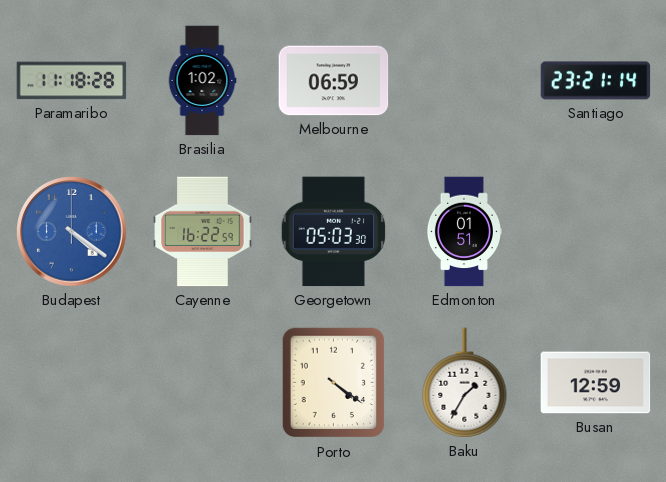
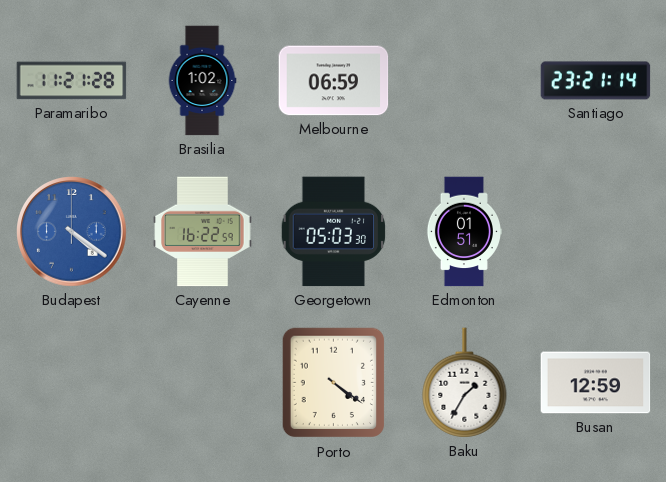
Paramaribo: 11:18 -> 11:21
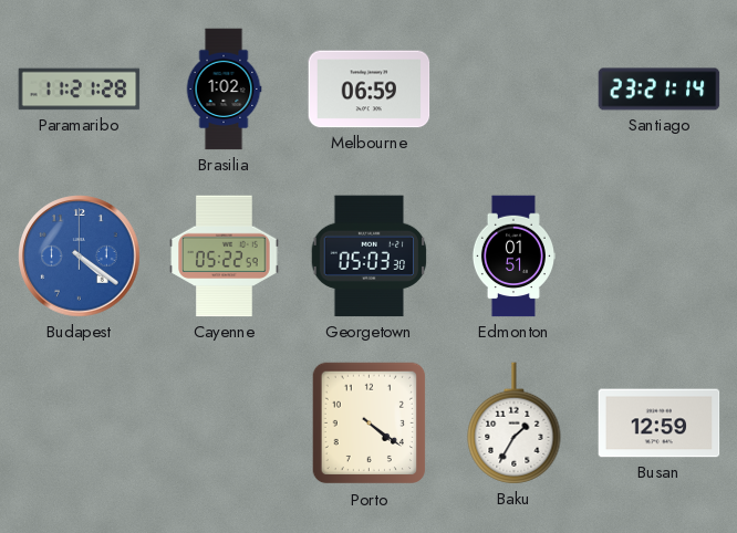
Cayenne: 16:22 -> 05:22
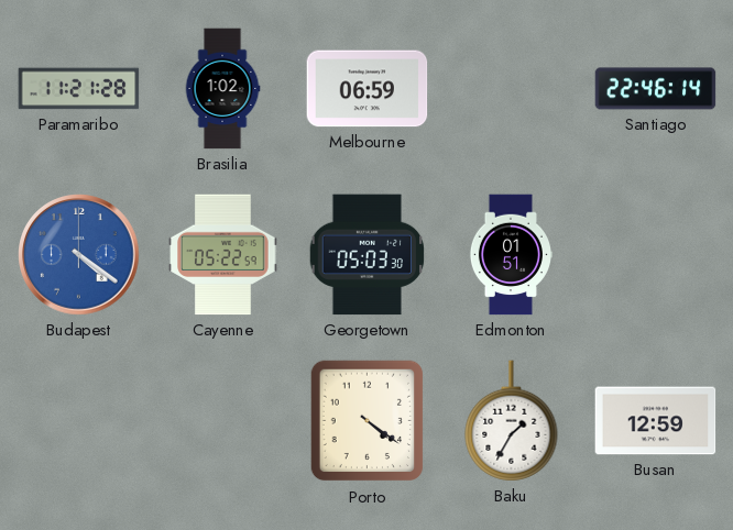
Santiago: 23:21 -> 22:46
